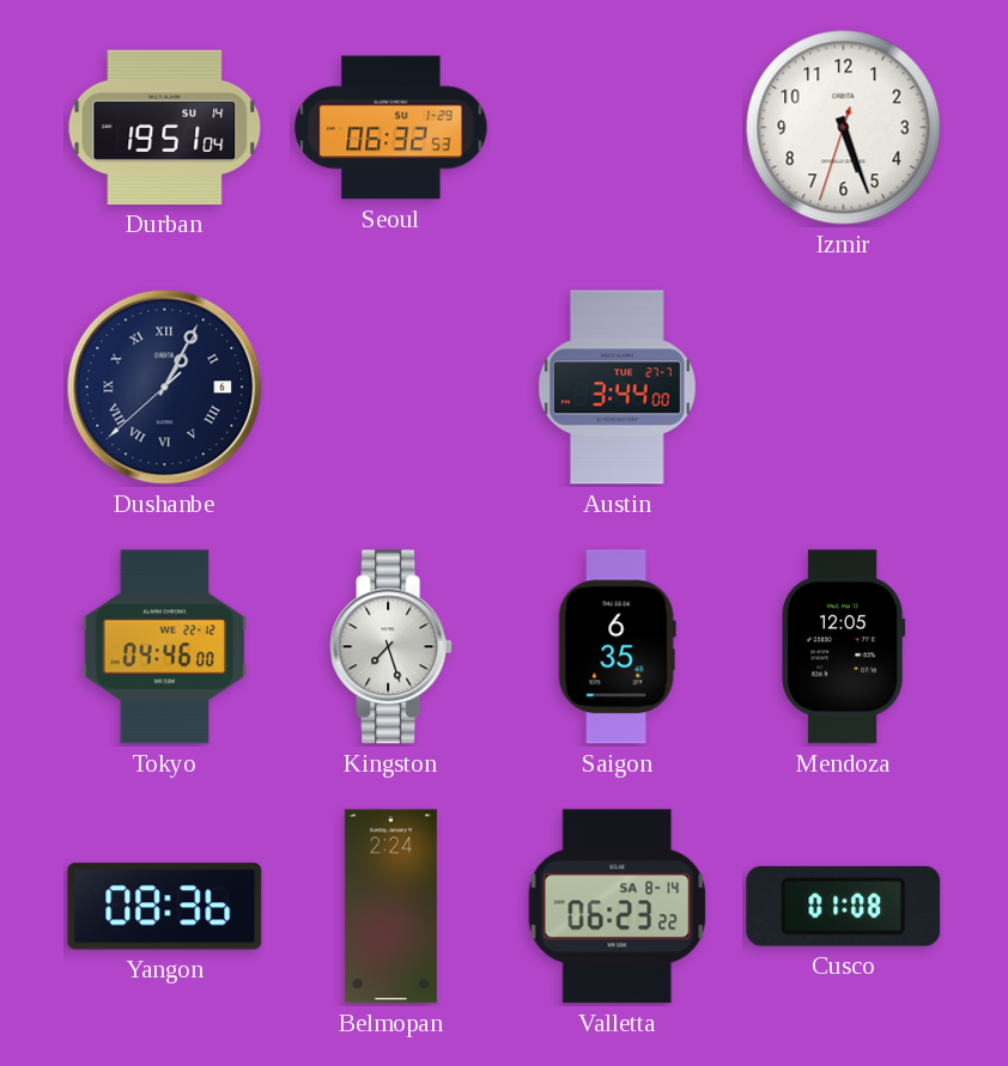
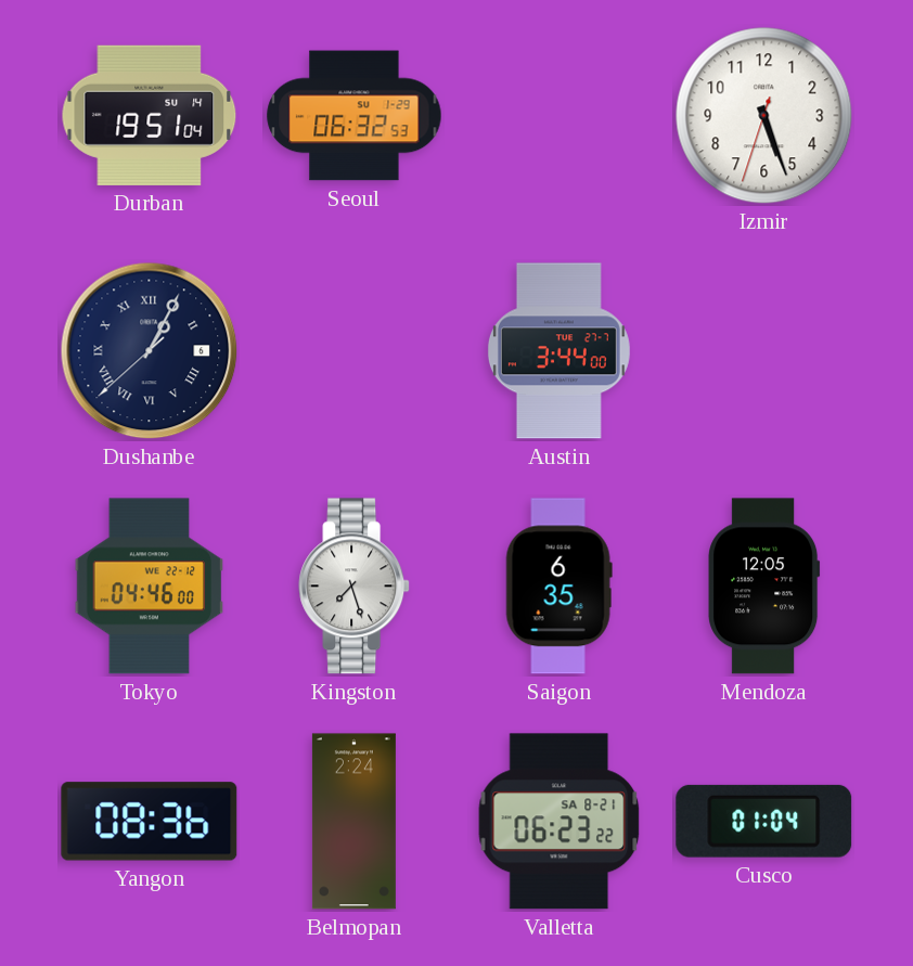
Valletta date: SA 8-14 -> SA 8-21
Cusco: 01:08 -> 01:04
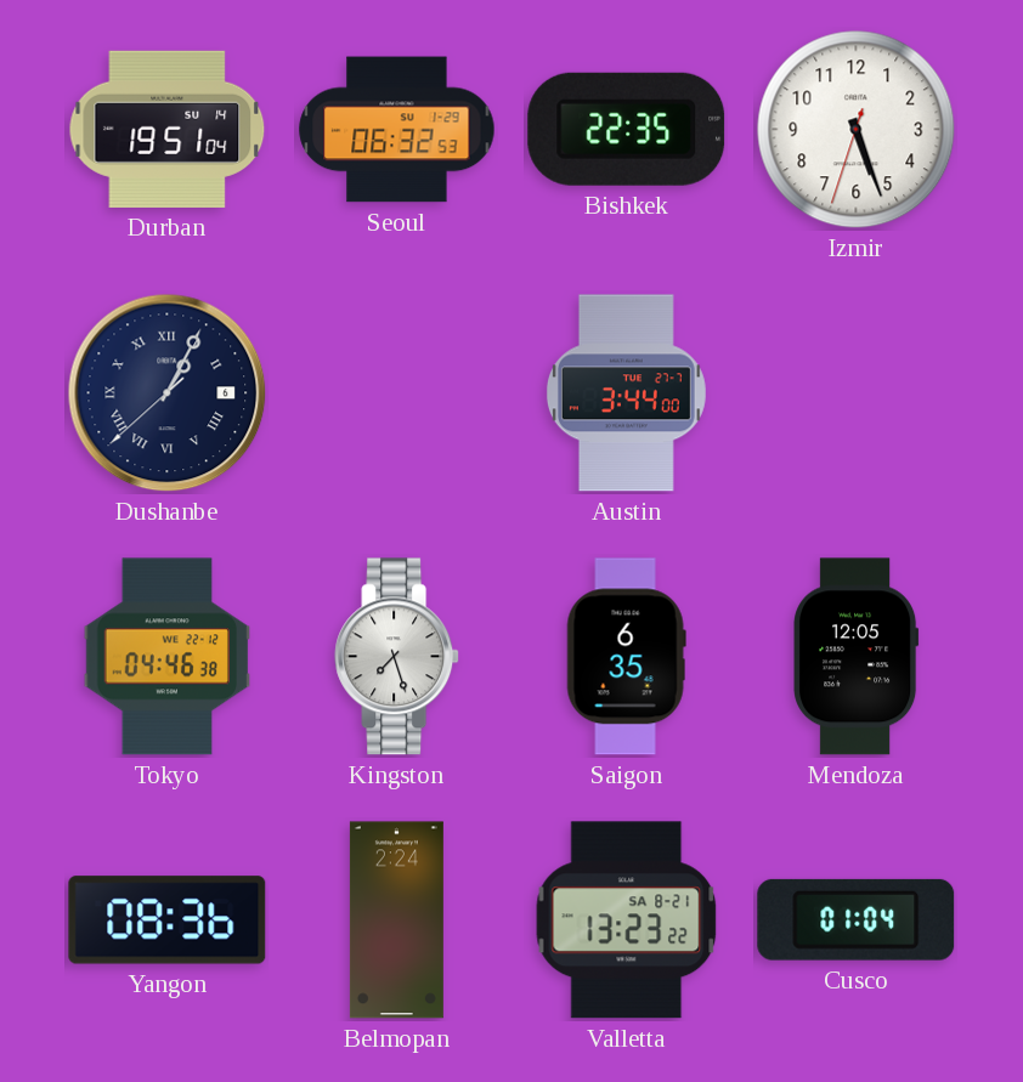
Bishkek: none -> 22:35
Tokyo: 04:46:00 -> 04:46:38
Valletta: 06:23 -> 13:23
